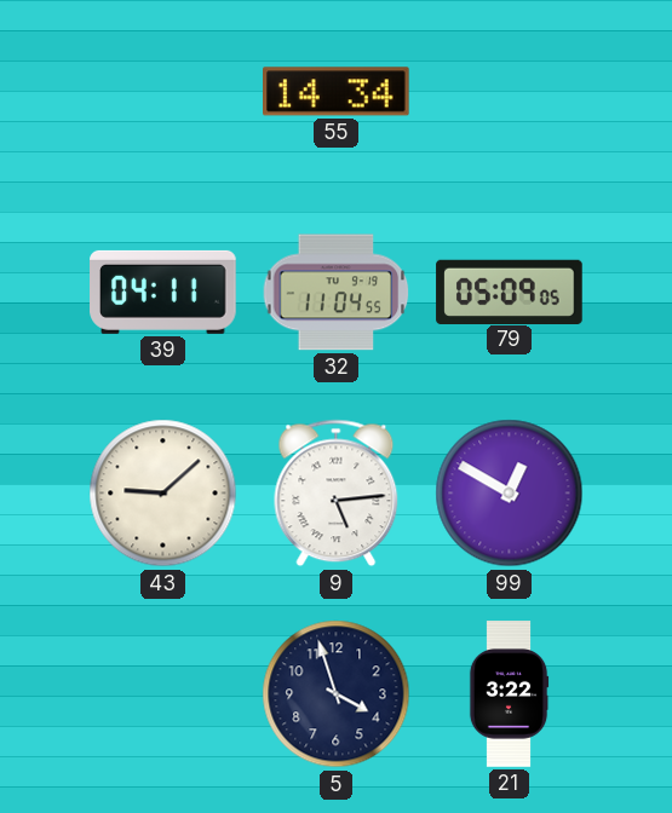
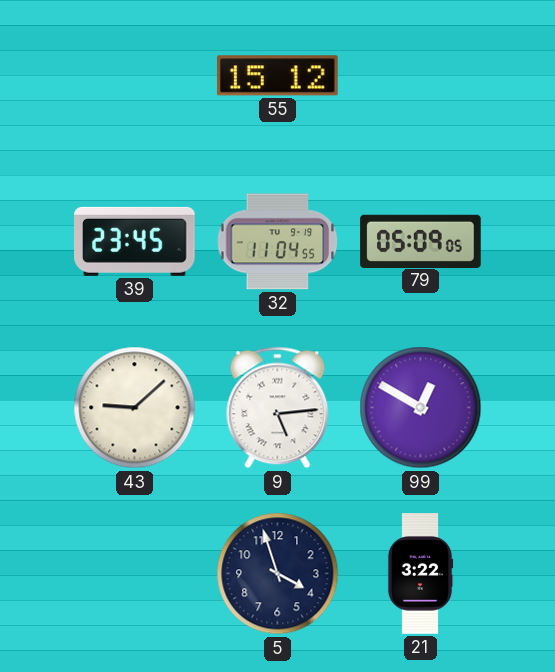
55: 14:34 -> 15:12
39: 04:11 -> 23:45
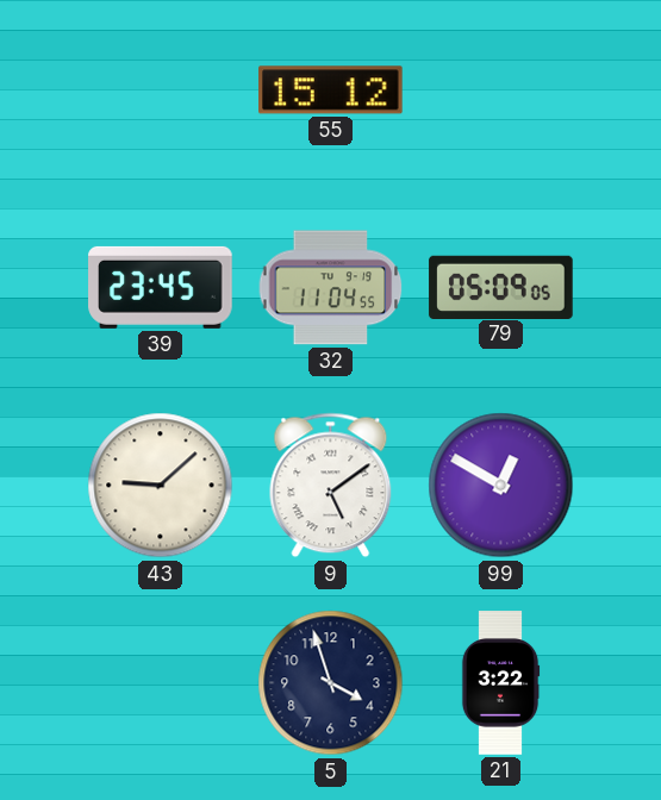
9: 5:14 -> 5:09
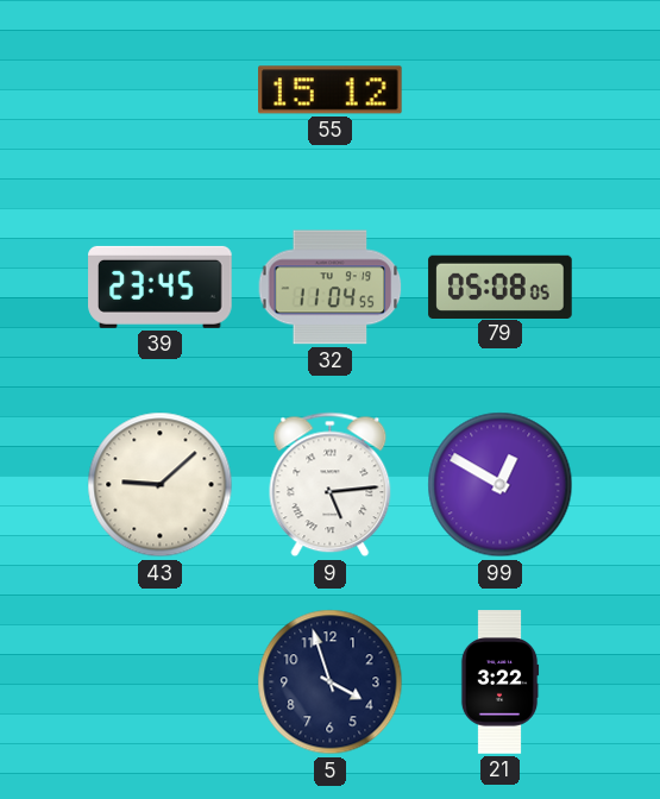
79: 05:09 -> 05:08
9: 5:09 -> 5:14
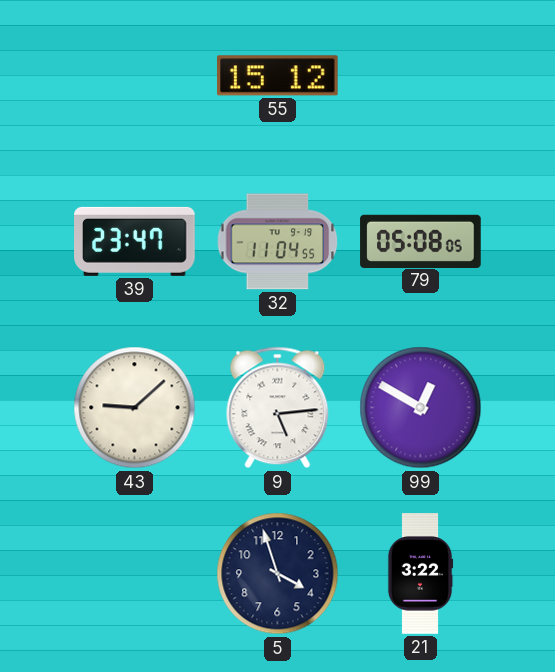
39: 23:45 -> 23:47
